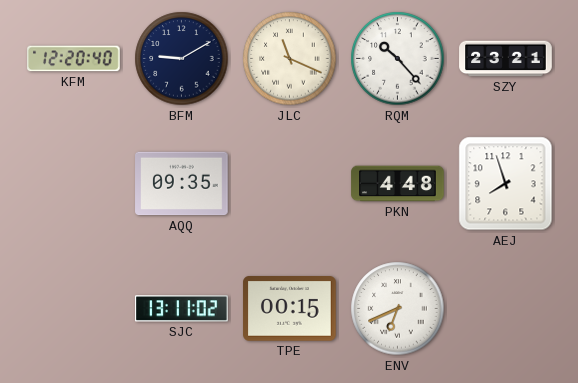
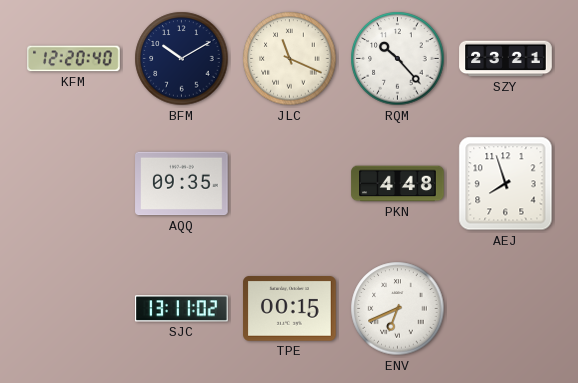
BFM: 9:10 -> 10:10
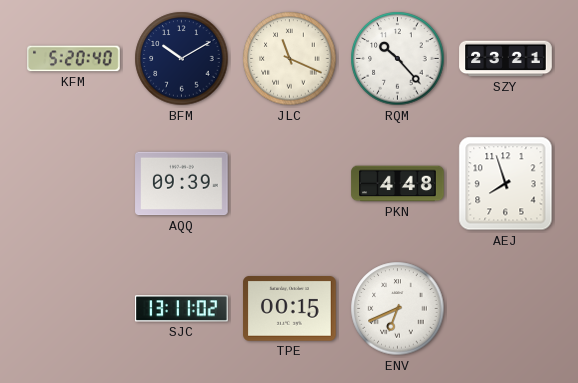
KFM: 12:20 -> 5:20
AQQ: 09:35 -> 09:39
